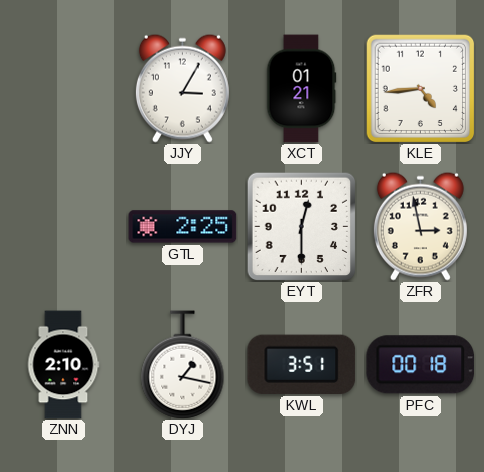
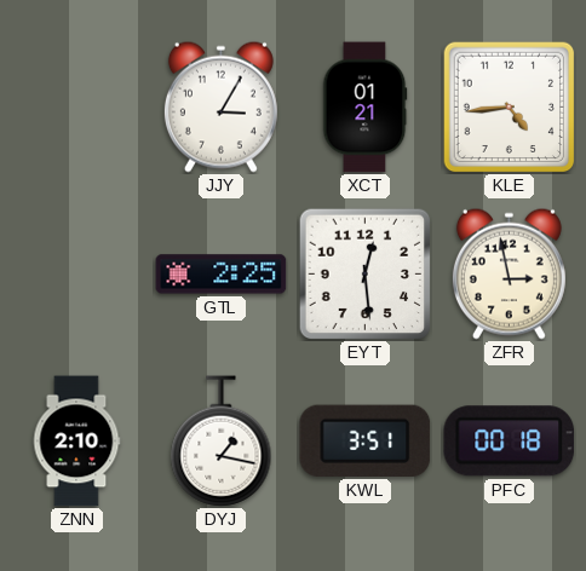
EYT: 12:30 -> 12:29
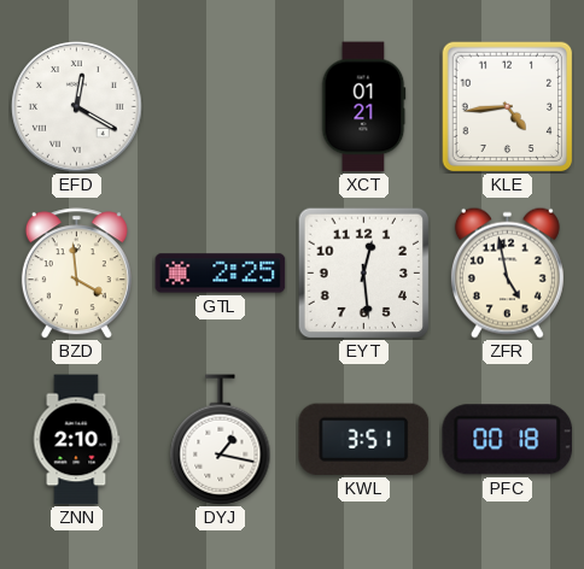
EFD: none -> 12:20
JJY: 3:05 -> none
BZD: none -> 3:59
ZFR: 2:58 -> 4:58
